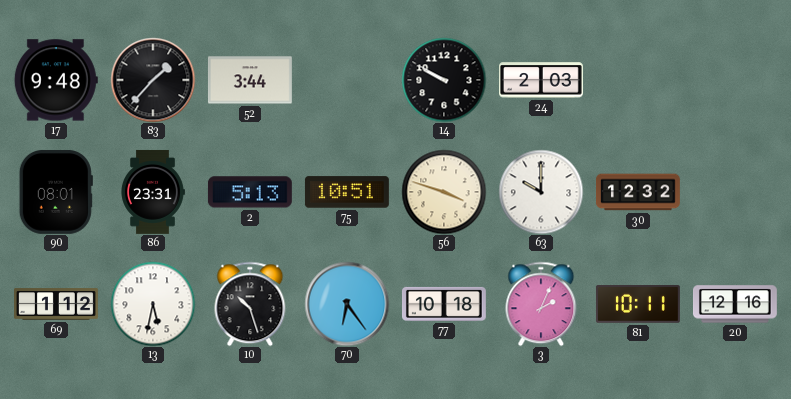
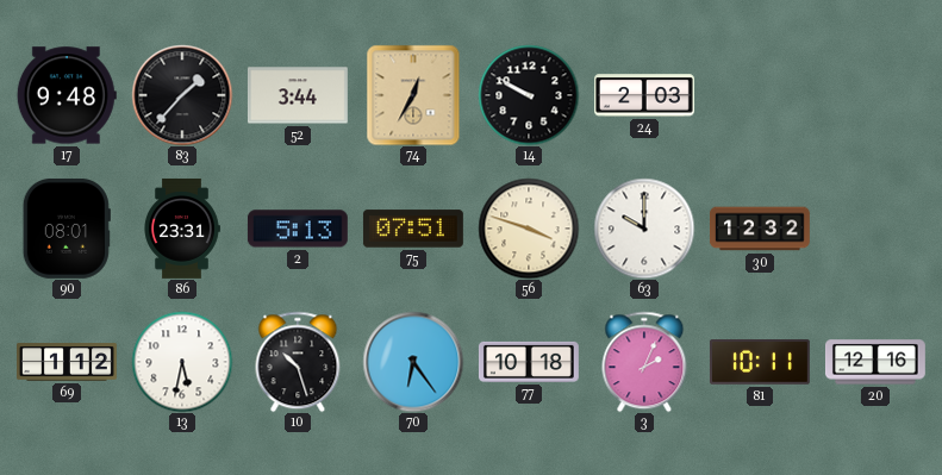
74: none -> 12:35
75: 10:51 -> 07:51
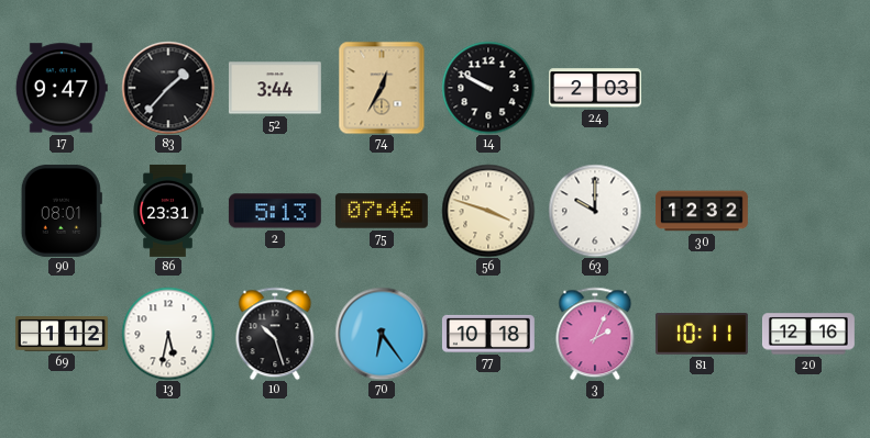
17: 9:48 -> 9:47
75: 07:51 -> 07:46
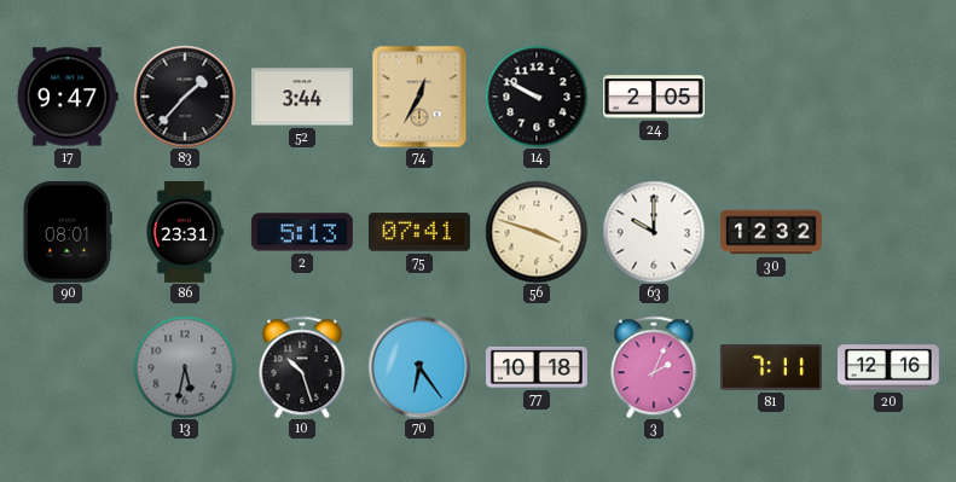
24: 2:03 -> 2:05
75: 07:46 -> 07:41
69: 1:12 -> none
13 dial: white -> grey
81: 10:11 -> 7:11
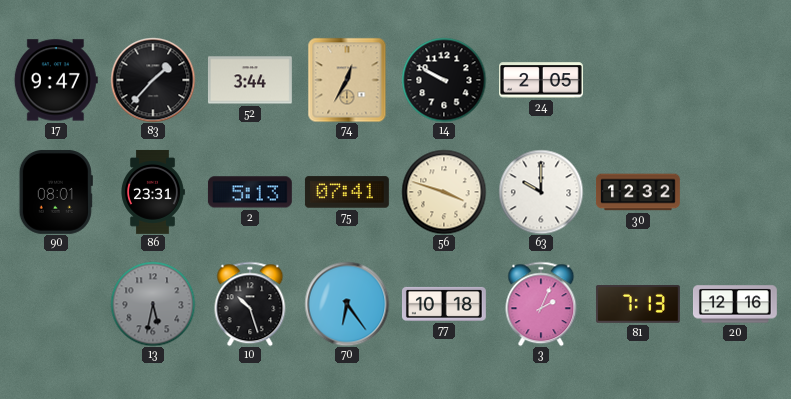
81: 7:11 -> 7:13
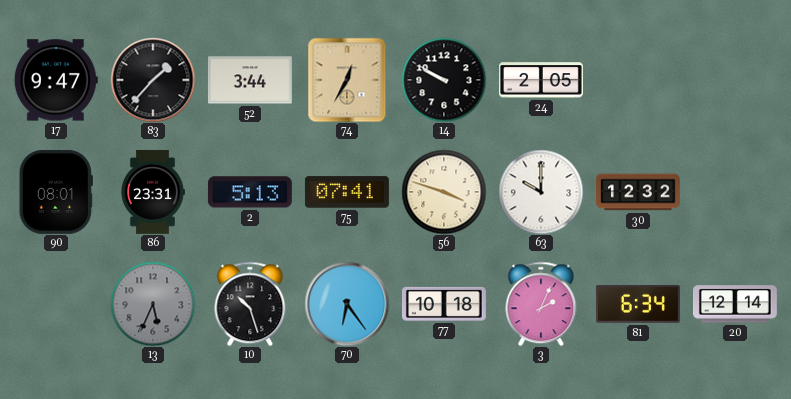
13: 5:32 -> 5:34
81: 7:13 -> 6:34
20: 12:16 -> 12:14
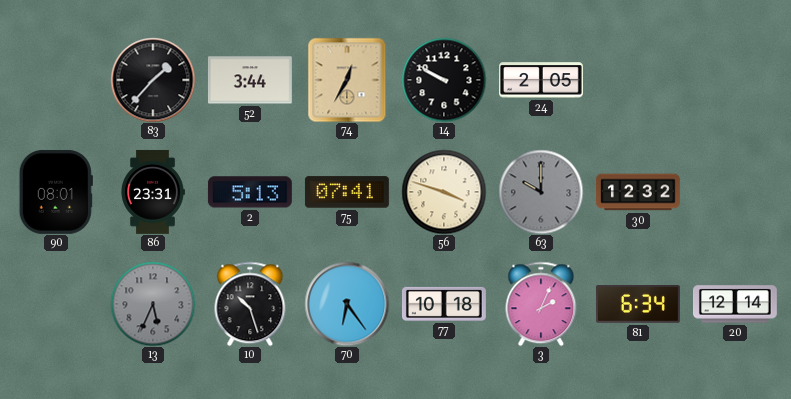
17: 9:47 -> none
63 dial: white -> grey
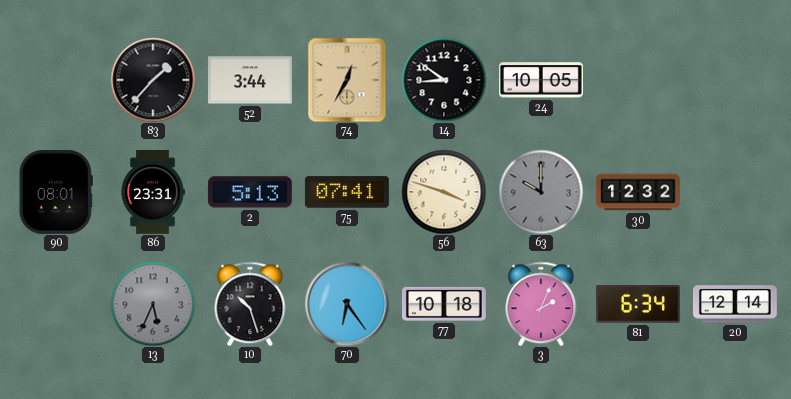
14: 9:50 -> 8:51
24: 2:05 -> 10:05
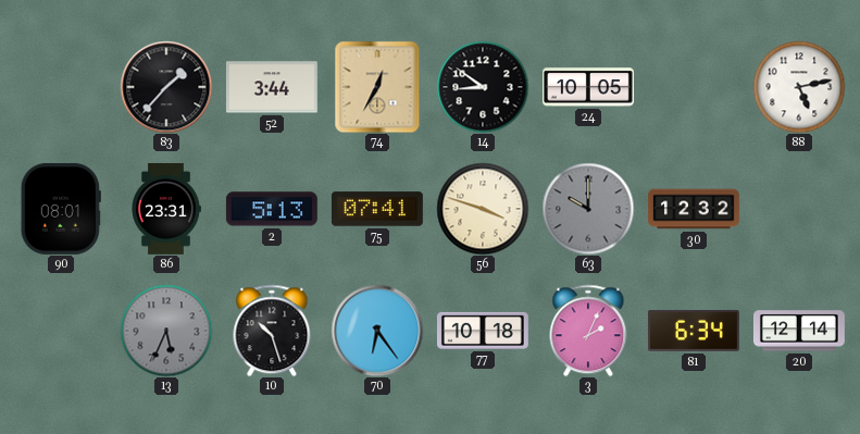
88: none -> 5:13
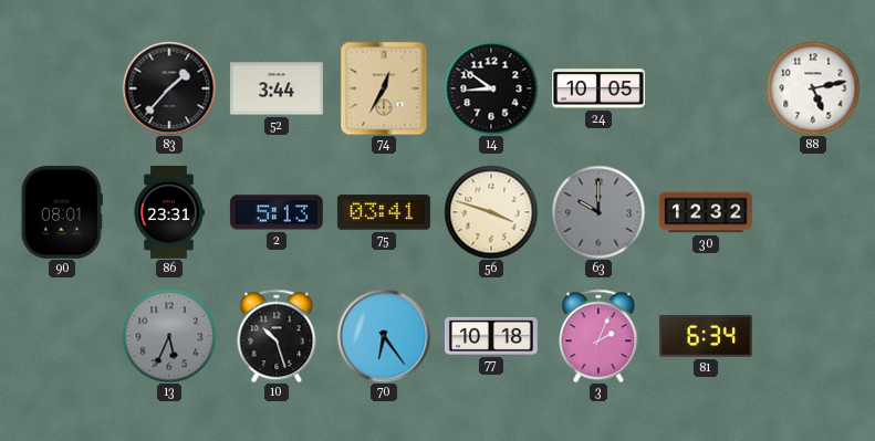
75: 07:41 -> 03:41
20: 12:14 -> none
